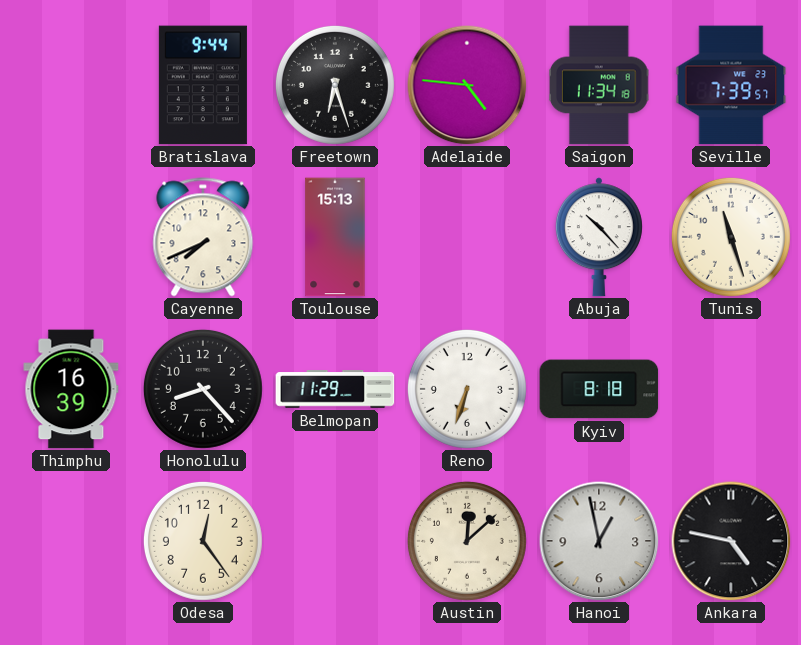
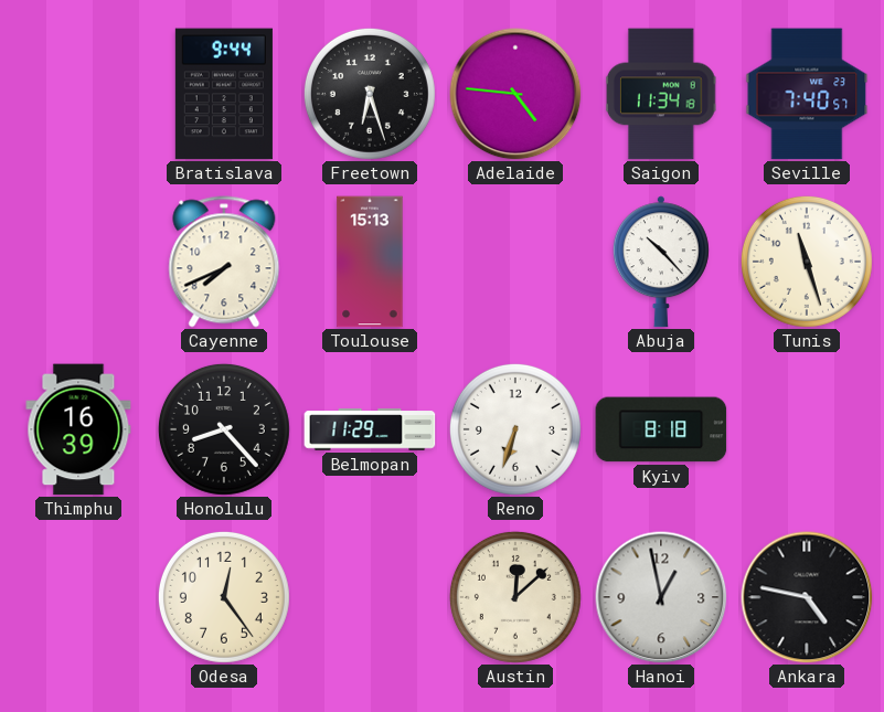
Seville: 7:39 -> 7:40
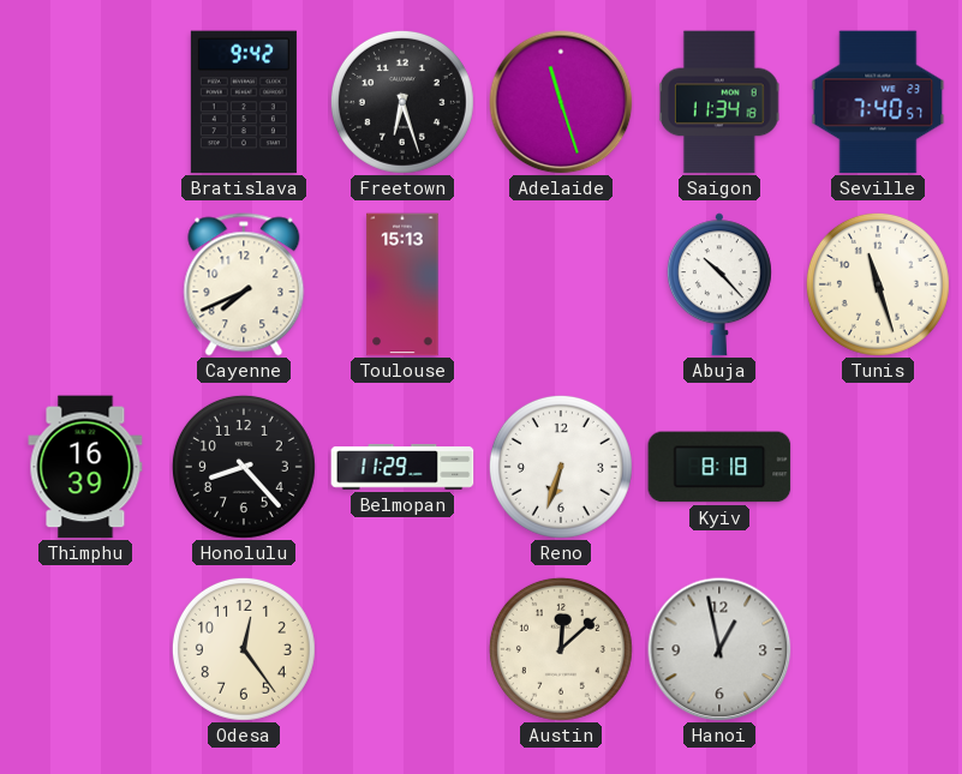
Bratislava: 9:44 -> 9:42
Adelaide: 4:46 -> 11:27
Ankara: 4:47 -> none
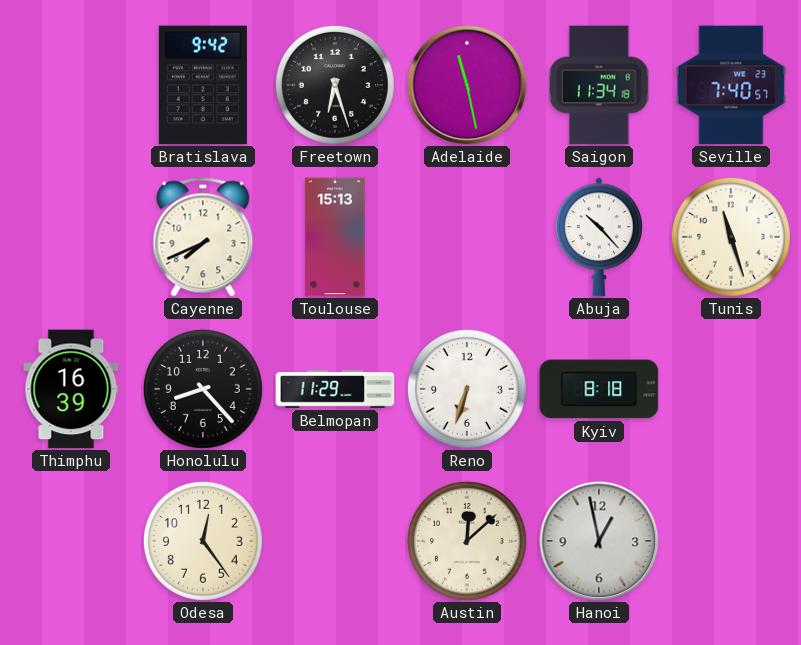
Adelaide: 11:27 -> 11:28
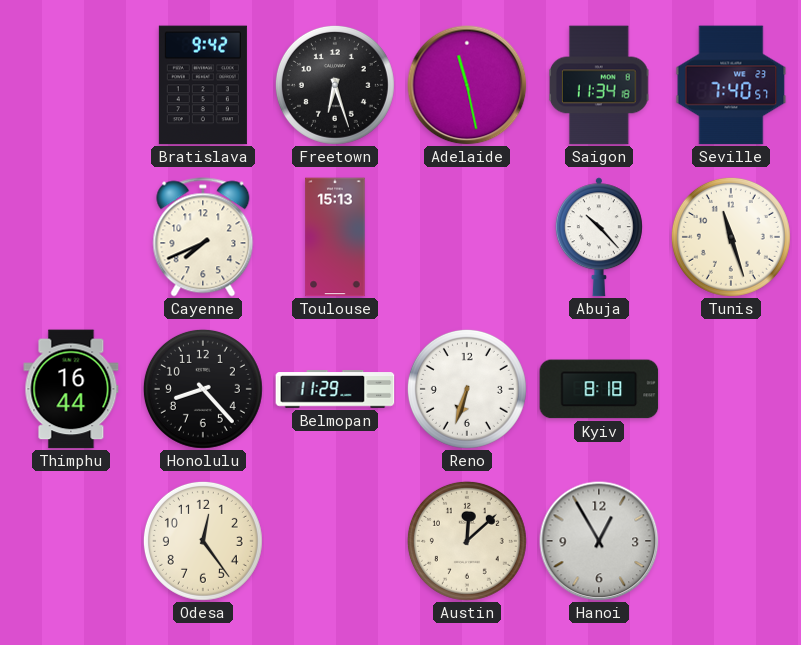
Thimphu: 16:39 -> 16:44
Hanoi: 12:58 -> 12:55
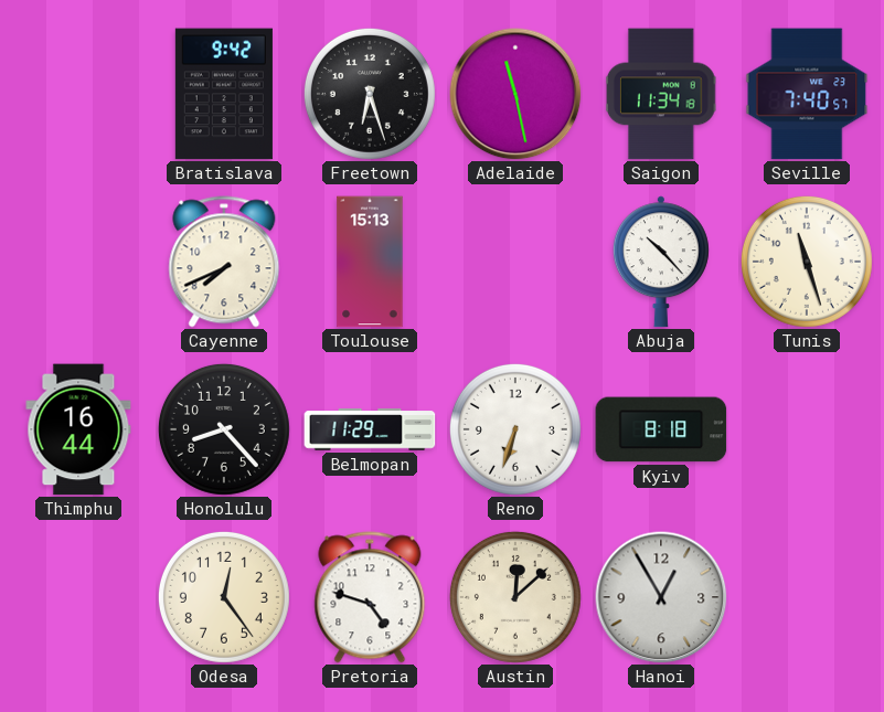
Pretoria: none -> 4:48
